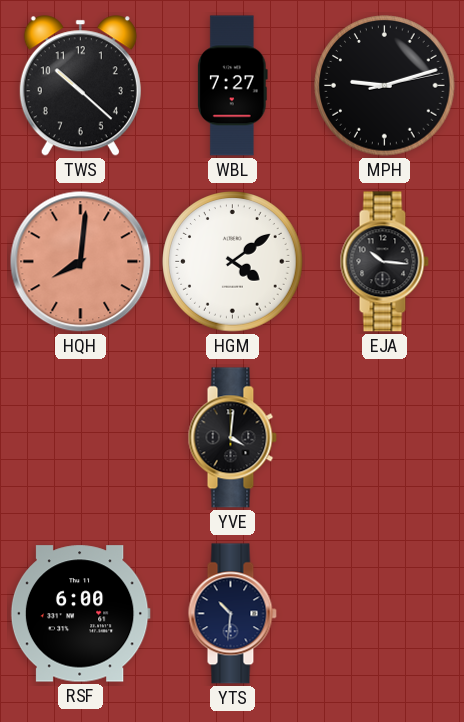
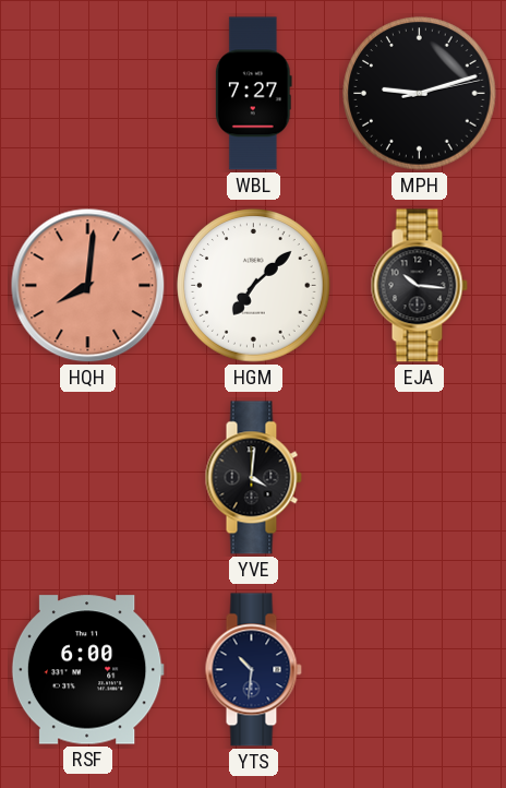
TWS: 10:22 -> none
HGM: 4:09 -> 7:08
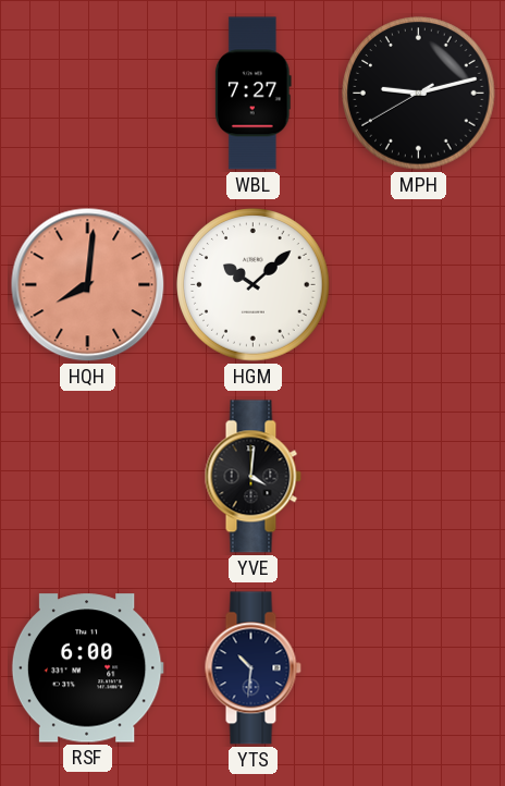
MPH: 9:12:13 -> 9:12:40
HGM: 7:08 -> 10:08
EJA: 10:16 -> none
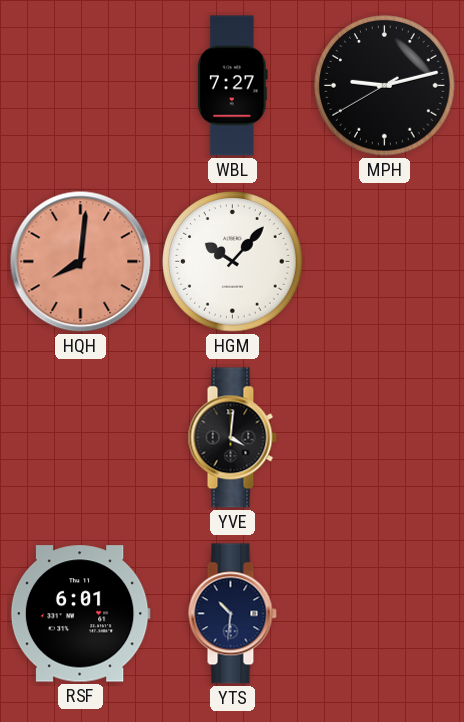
HGM: 10:08 -> 10:07
RSF: 6:00 -> 6:01
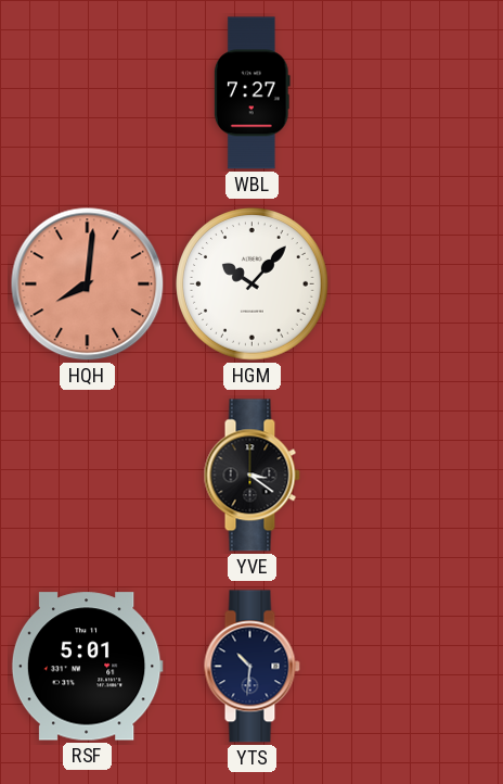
MPH: 9:12 -> none
YVE: 4:01 -> 3:21
RSF: 6:01 -> 5:01
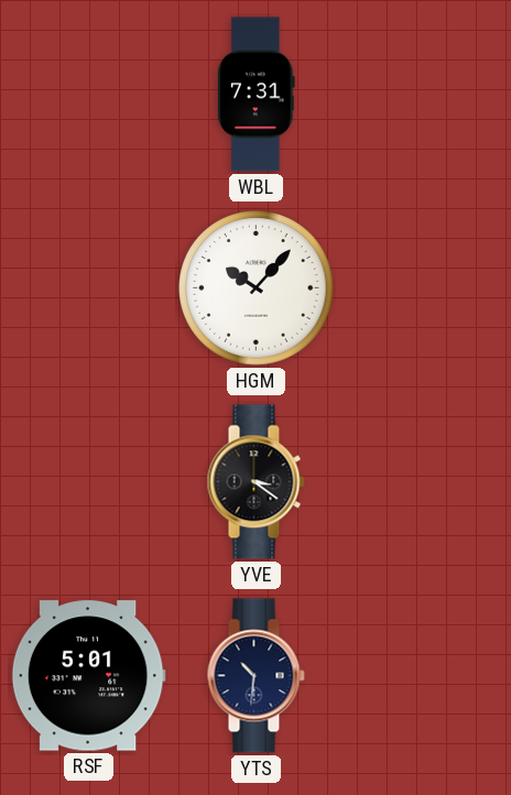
WBL: 7:27 -> 7:31
HQH: 8:01 -> none
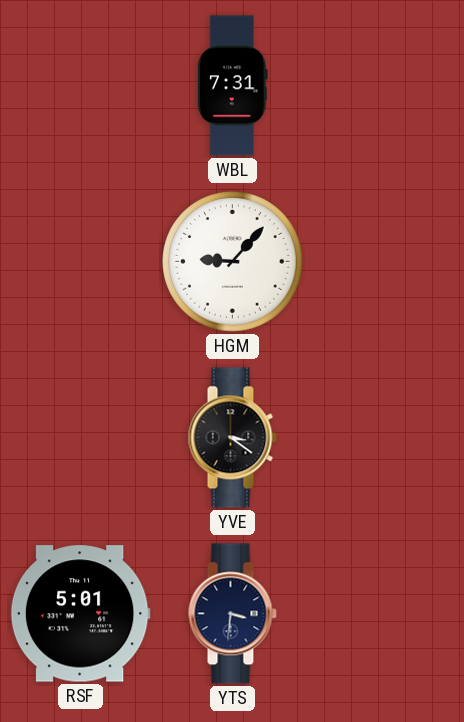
HGM: 10:07 -> 9:07
YTS: 10:31 -> 3:31
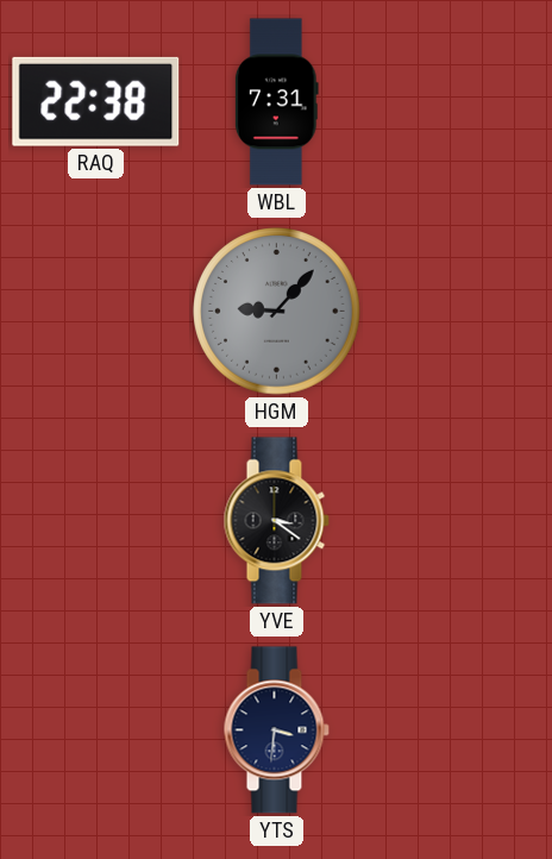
RAQ: none -> 22:38
HGM dial: white -> grey
RSF: 5:01 -> none
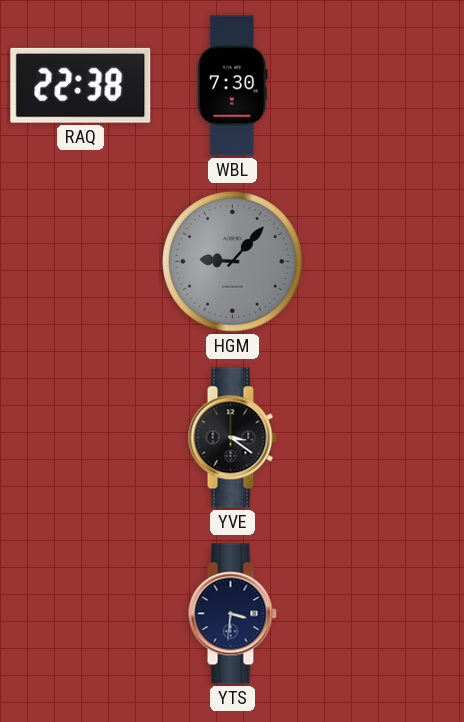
WBL: 7:31 -> 7:30
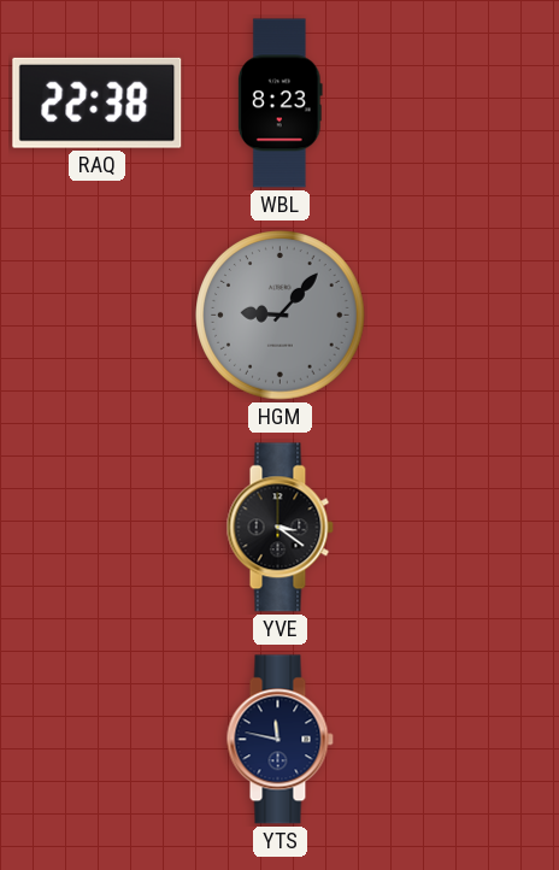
WBL: 7:30 -> 8:23
YTS: 3:31 -> 11:47
